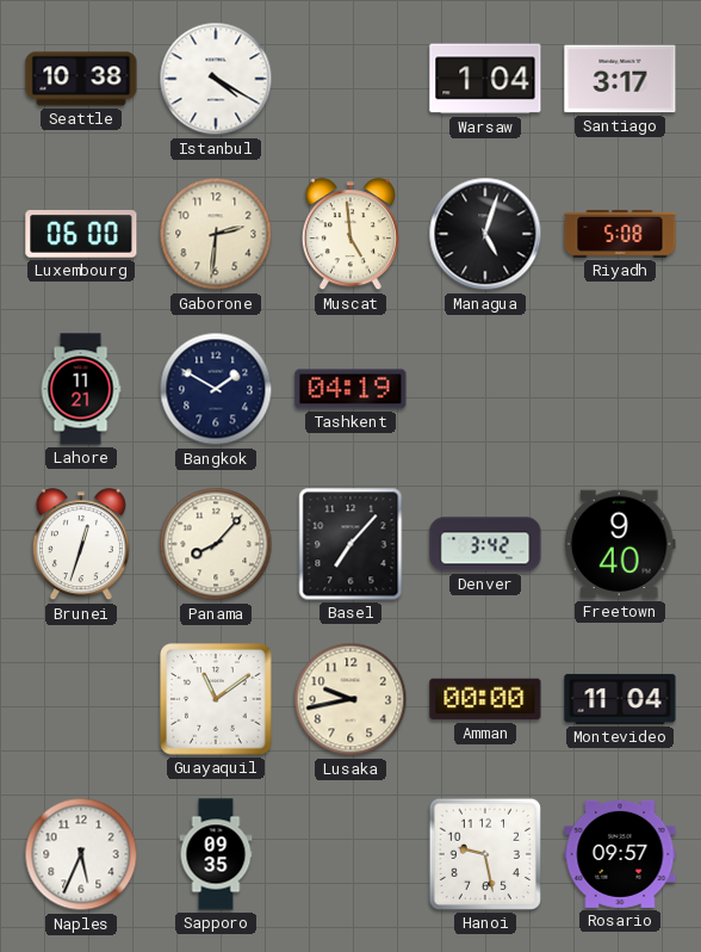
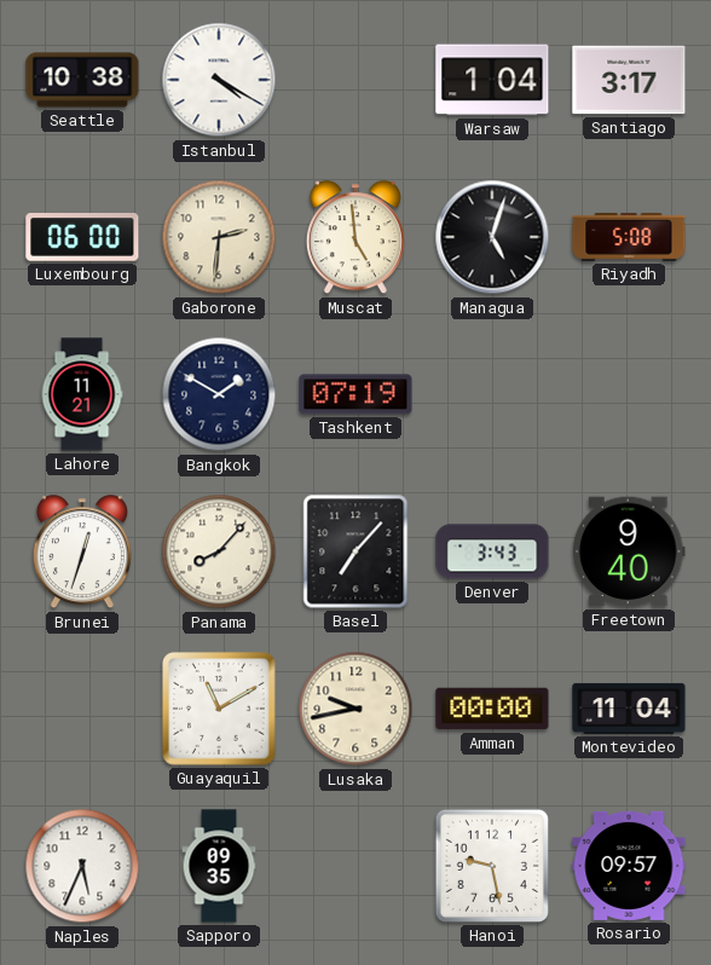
Tashkent: 04:19 -> 07:19
Denver: 3:42 -> 3:43
Guayaquil: 11:09 -> 11:10
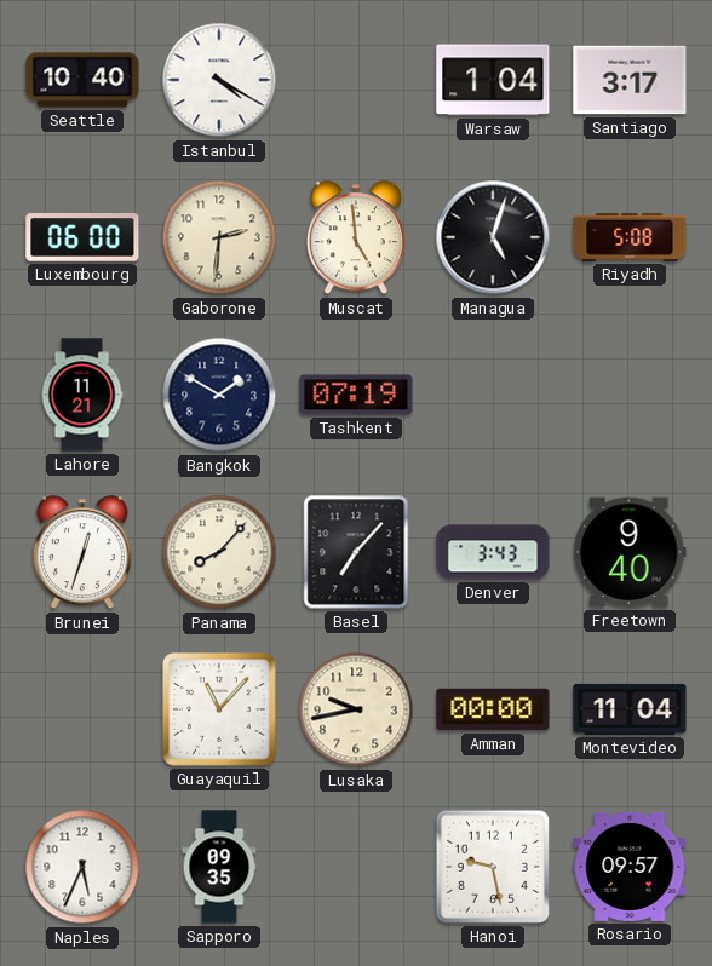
Seattle: 10:38 -> 10:40
Guayaquil: 11:10 -> 11:07
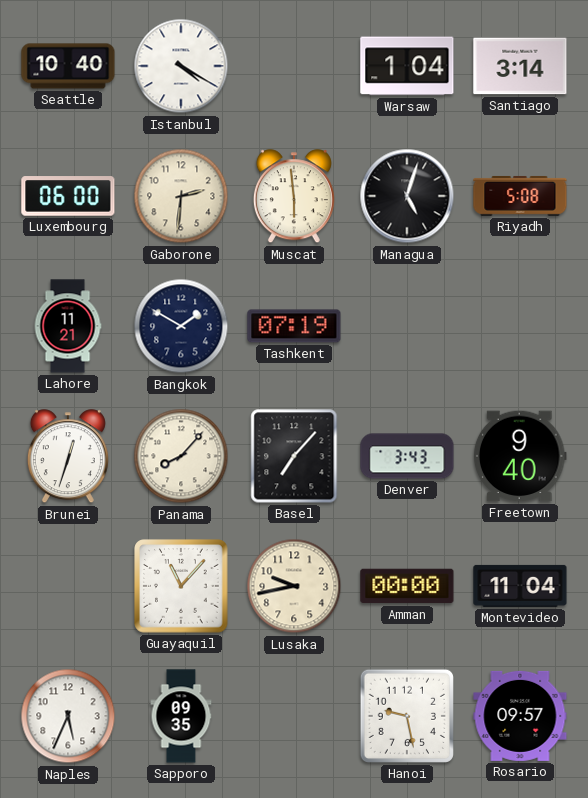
Santiago: 3:17 -> 3:14
Muscat: 4:59 -> 5:59
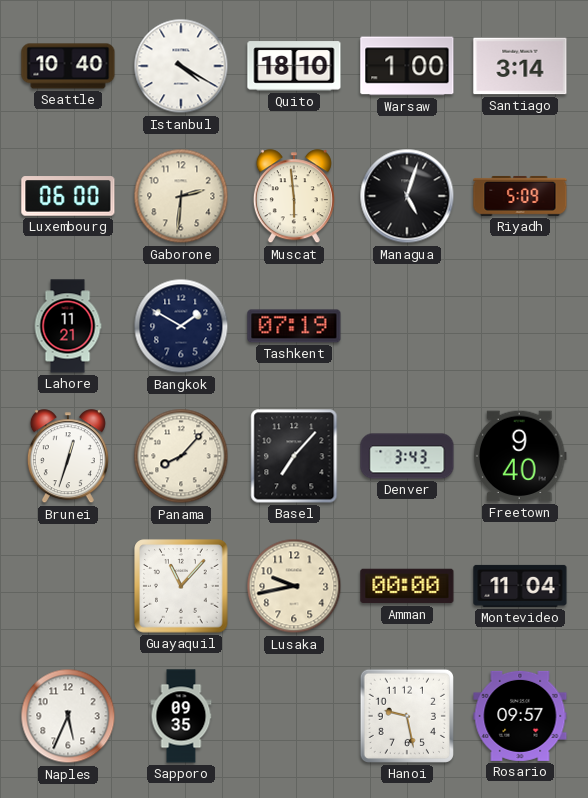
Quito: none -> 18:10
Warsaw: 1:04 -> 1:00
Riyadh: 5:08 -> 5:09
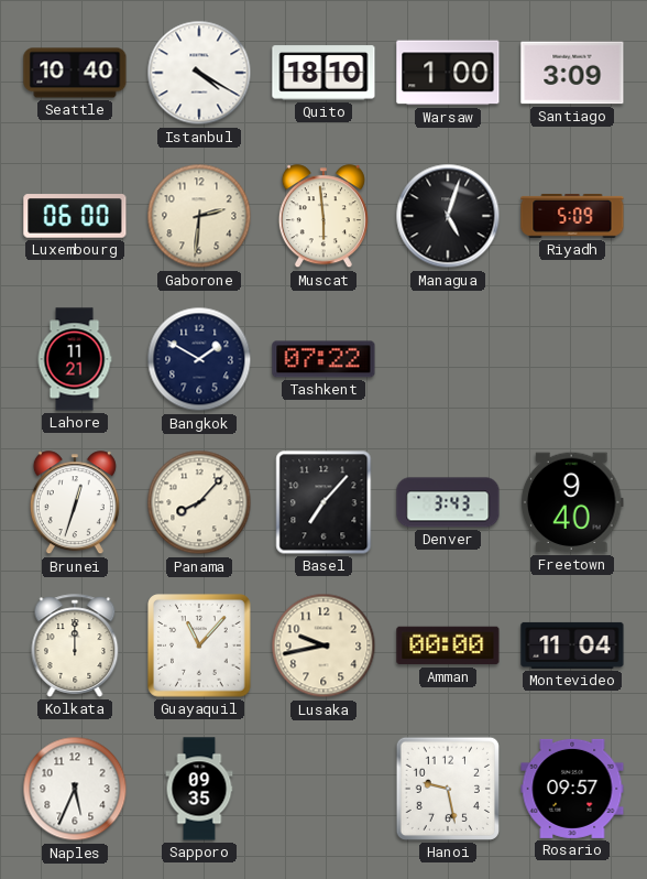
Santiago: 3:14 -> 3:09
Tashkent: 07:19 -> 07:22
Kolkata: none -> 12:00
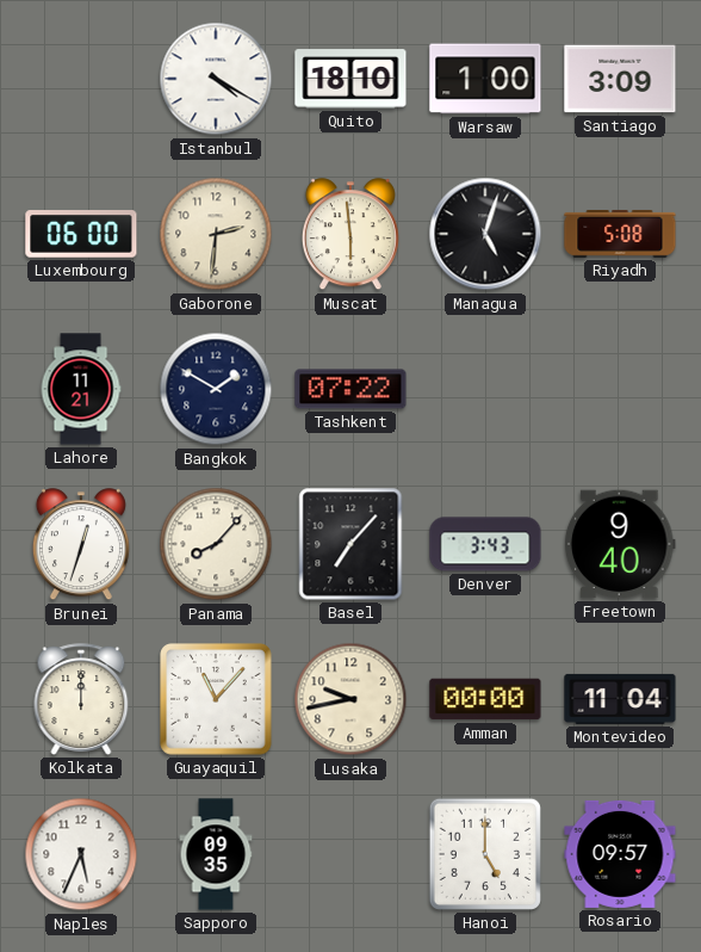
Seattle: 10:40 -> none
Riyadh: 5:09 -> 5:08
Hanoi: 9:28 -> 5:00
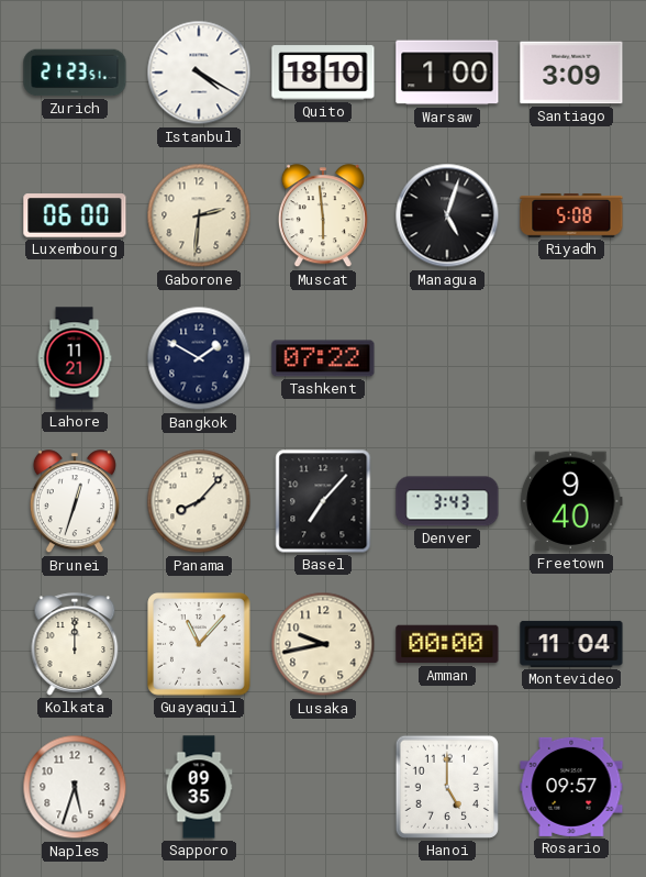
Zurich: none -> 21:23
Naples: 5:34 -> 5:33
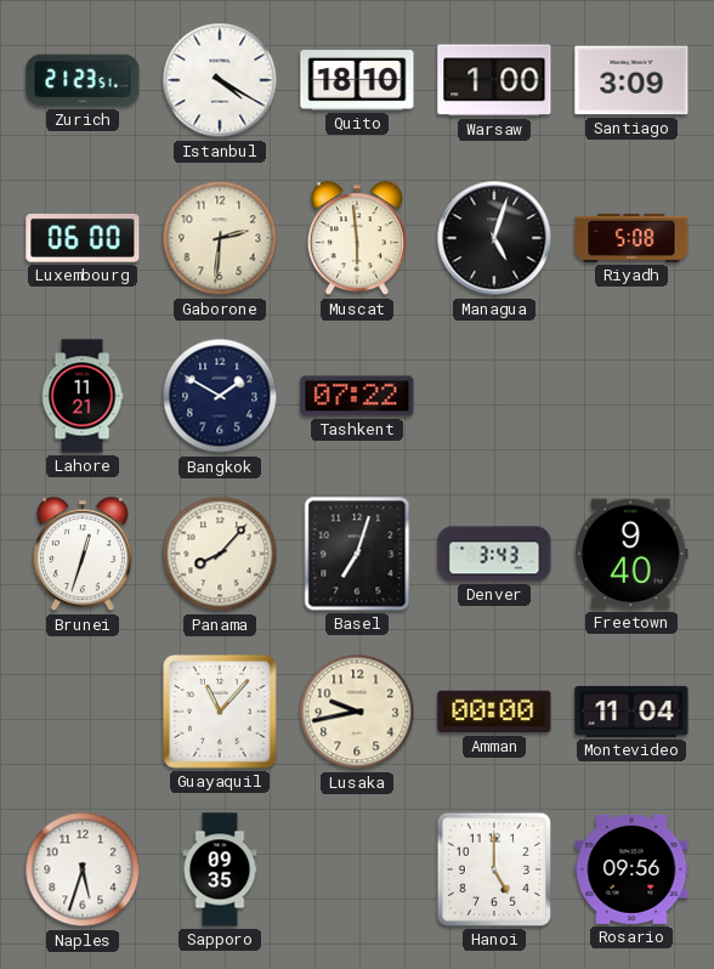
Basel: 7:07 -> 7:03
Kolkata: 12:00 -> none
Rosario: 09:57 -> 09:56
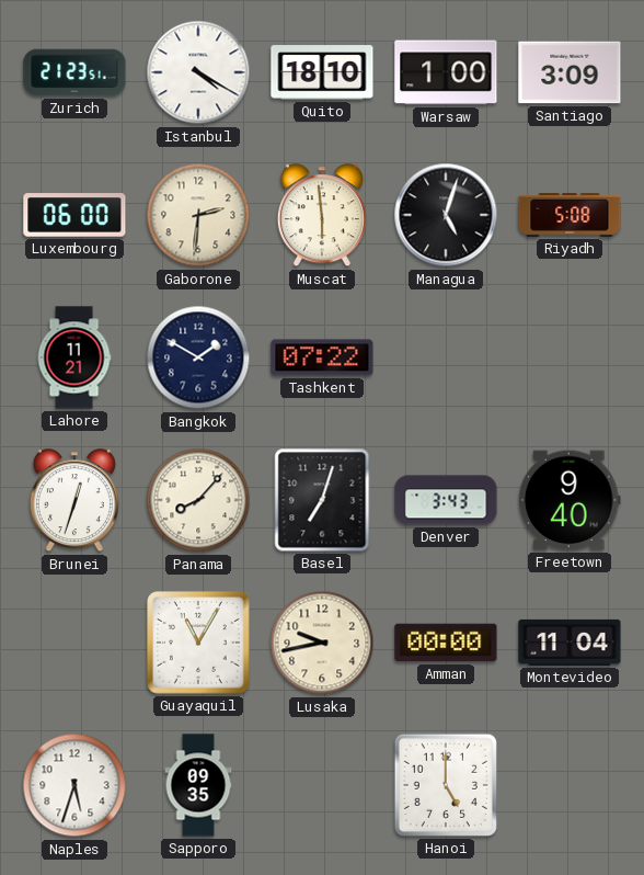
Guayaquil: 11:07 -> 11:05
Rosario: 09:56 -> none
